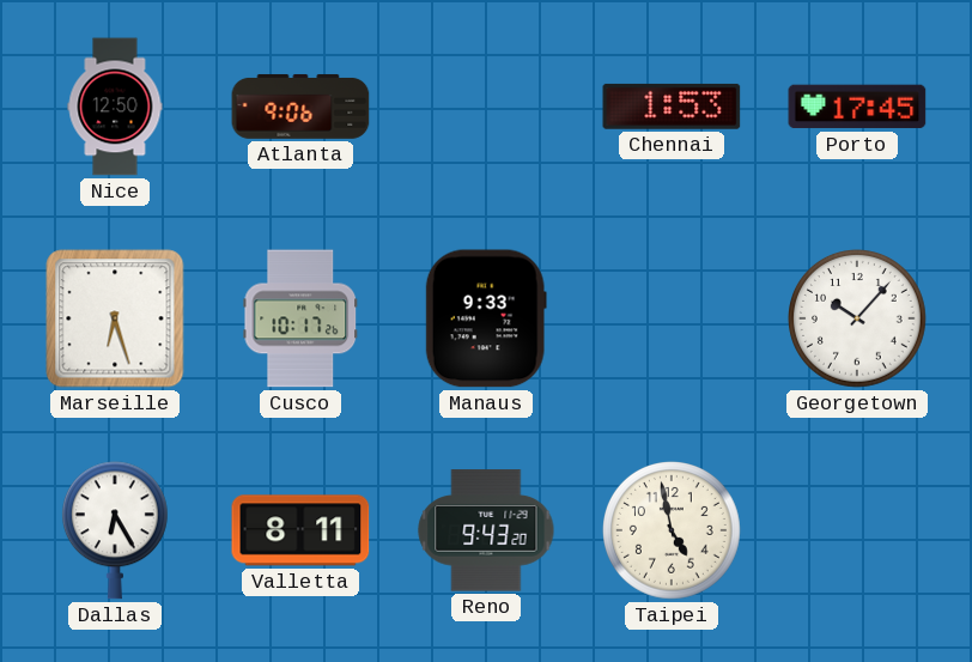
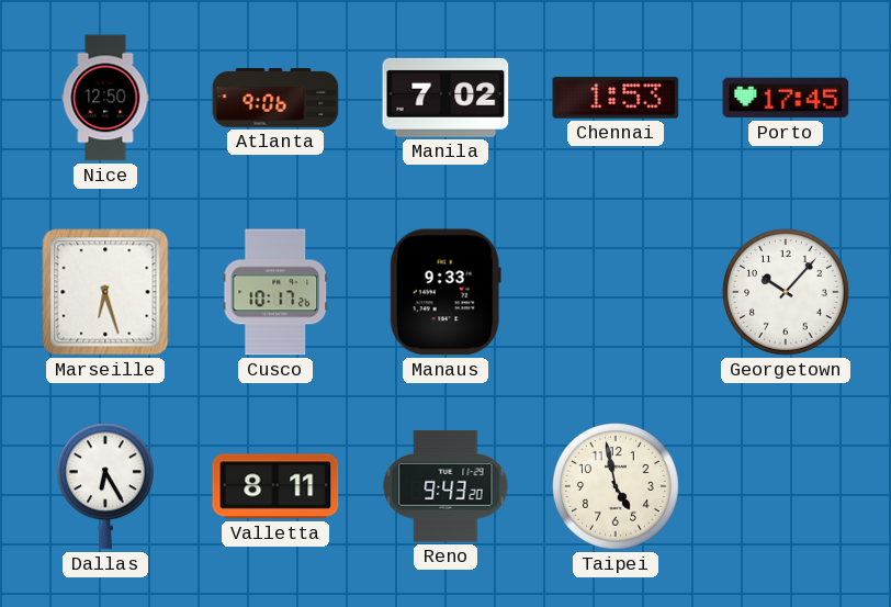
Manila: none -> 7:02
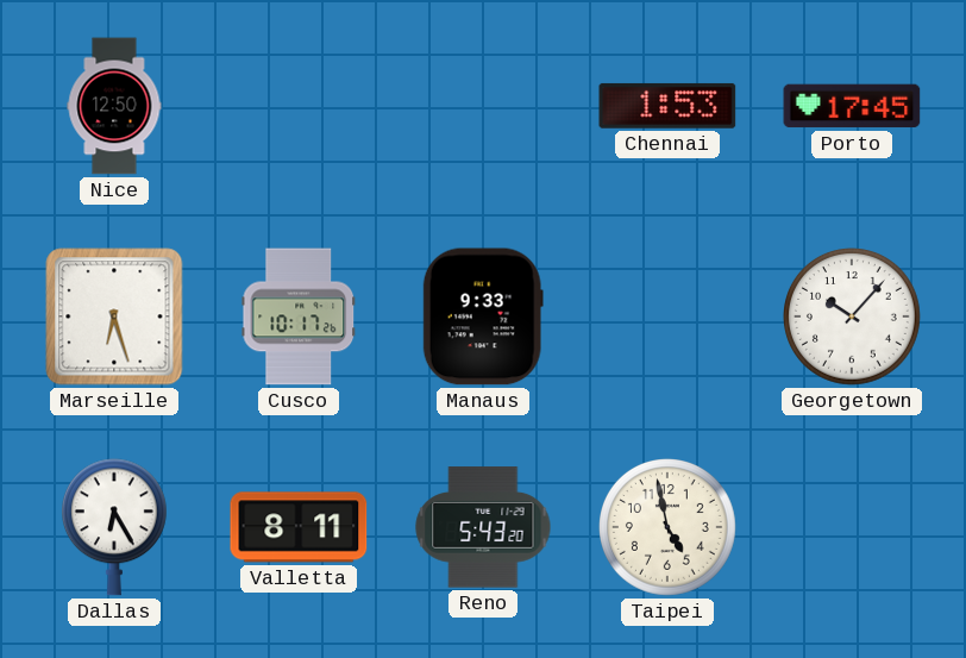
Atlanta: 9:06 -> none
Manila: 7:02 -> none
Reno: 9:43 -> 5:43
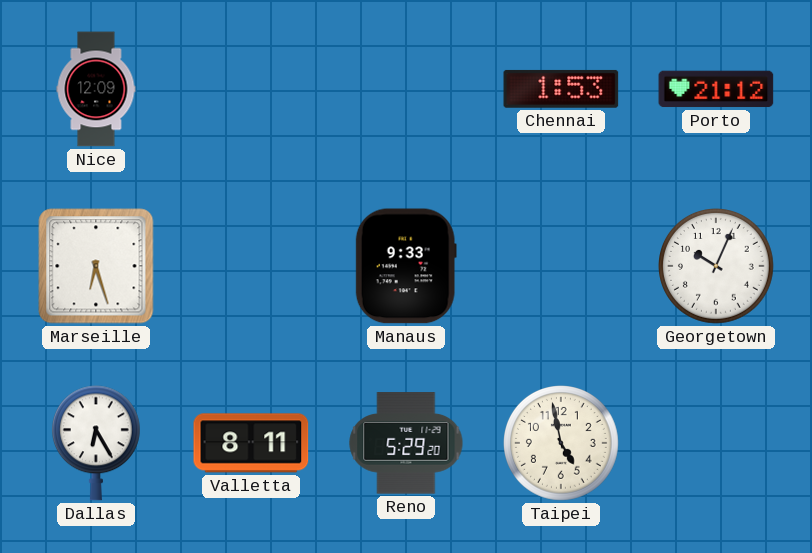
Nice: 12:50 -> 12:09
Porto: 17:45 -> 21:12
Cusco: 10:17 -> none
Georgetown: 10:07 -> 10:04
Reno: 5:43 -> 5:29
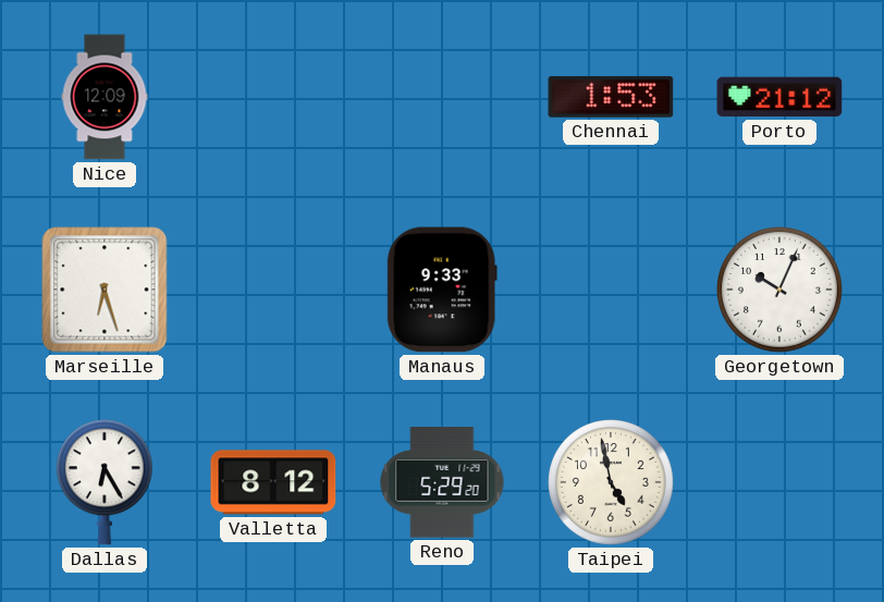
Valletta: 8:11 -> 8:12
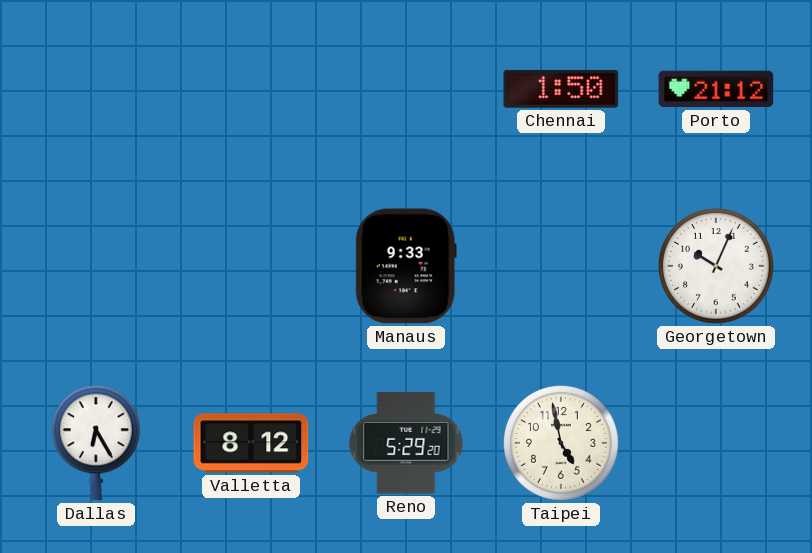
Nice: 12:09 -> none
Chennai: 1:53 -> 1:50
Marseille: 6:27 -> none
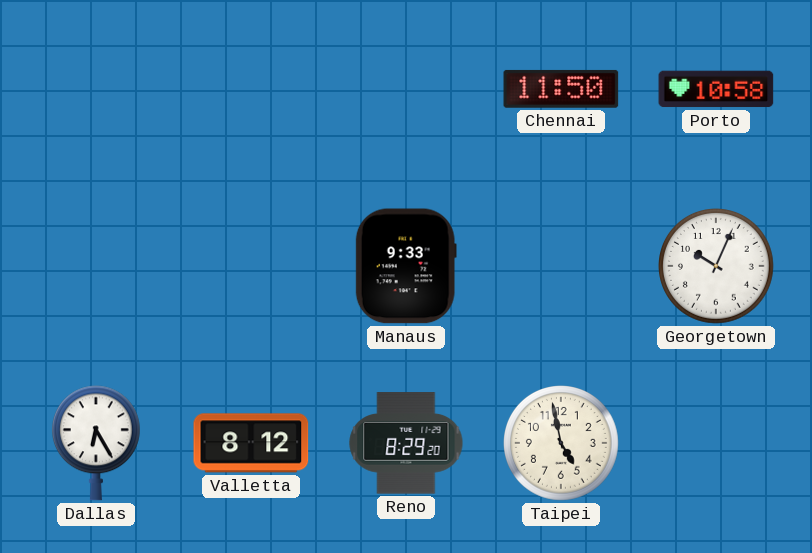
Chennai: 1:50 -> 11:50
Porto: 21:12 -> 10:58
Reno: 5:29 -> 8:29
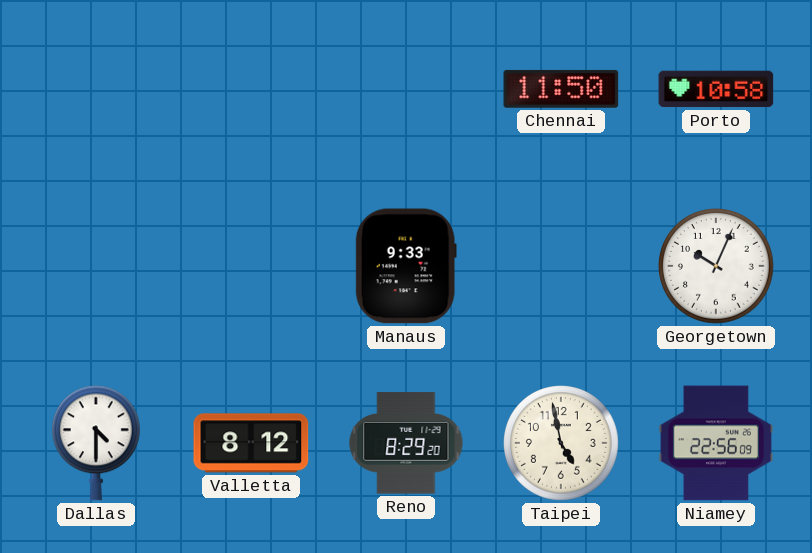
Dallas: 6:25 -> 4:30
Niamey: none -> 22:56
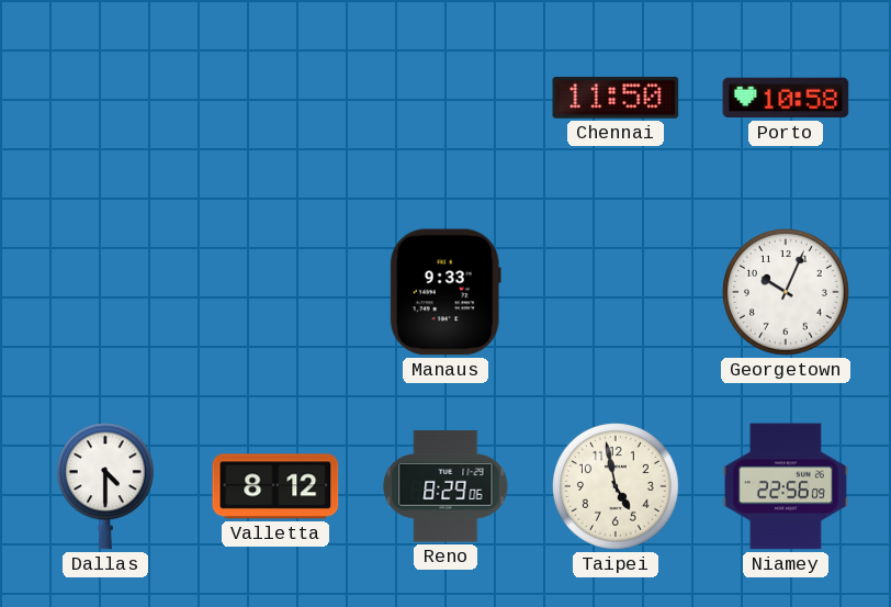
Reno: 8:29:20 -> 8:29:06
